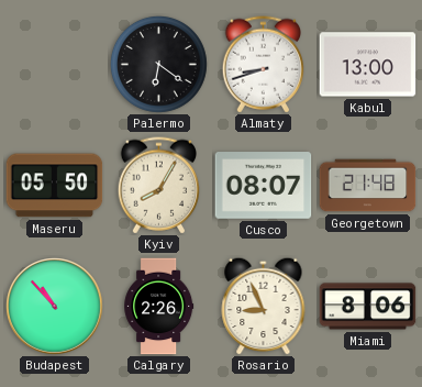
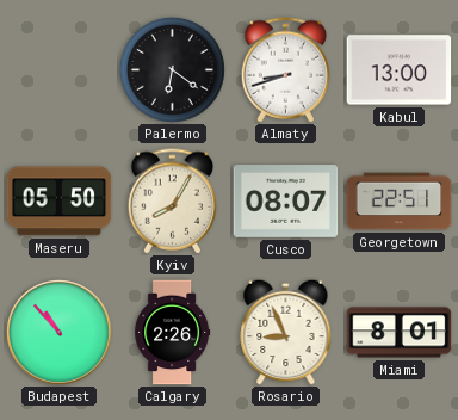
Georgetown: 21:48 -> 22:51
Miami: 8:06 -> 8:01
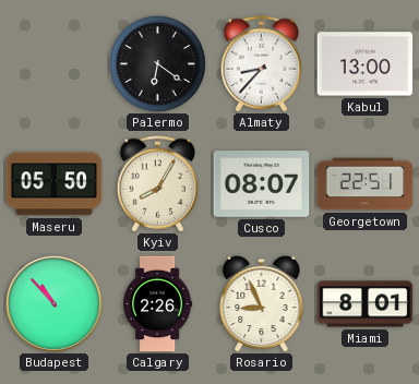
Almaty: 8:42 -> 8:37
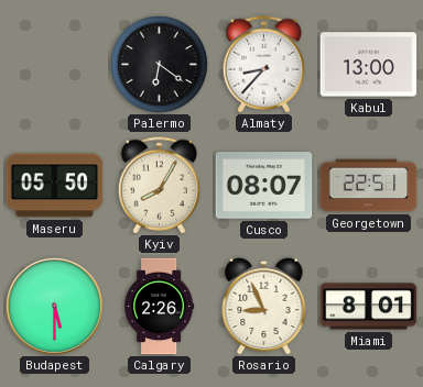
Budapest: 10:53 -> 5:30
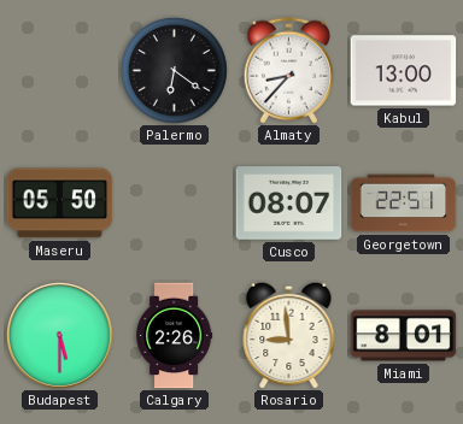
Kyiv: 8:05 -> none
Rosario: 8:56 -> 8:59
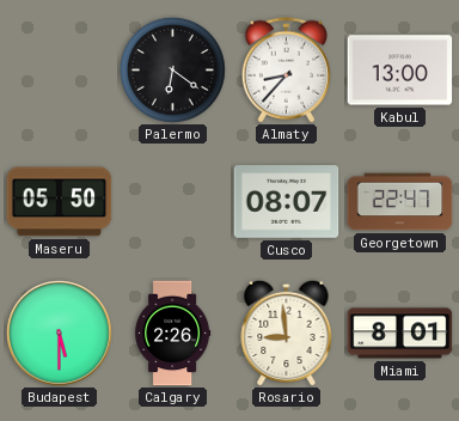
Georgetown: 22:51 -> 22:47
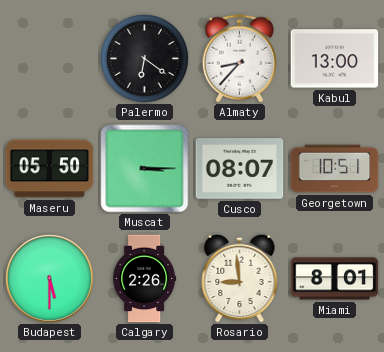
Muscat: none -> 3:15
Georgetown: 22:47 -> 10:51
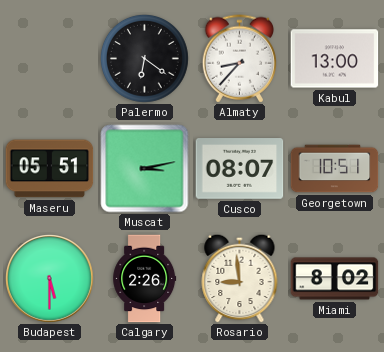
Maseru: 05:50 -> 05:51
Muscat: 3:15 -> 3:13
Miami: 8:01 -> 8:02
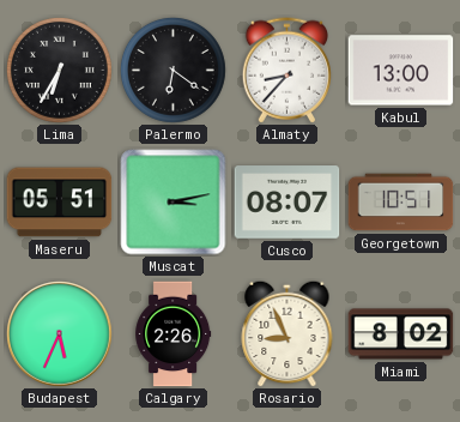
Lima: none -> 6:35
Budapest: 5:30 -> 5:34
Rosario: 8:59 -> 8:56
